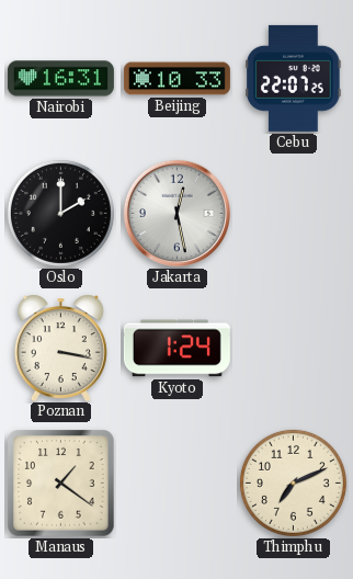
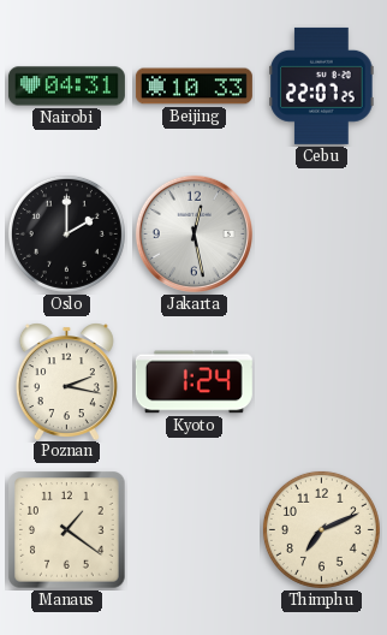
Nairobi: 16:31 -> 04:31
Poznan: 3:17 -> 2:17
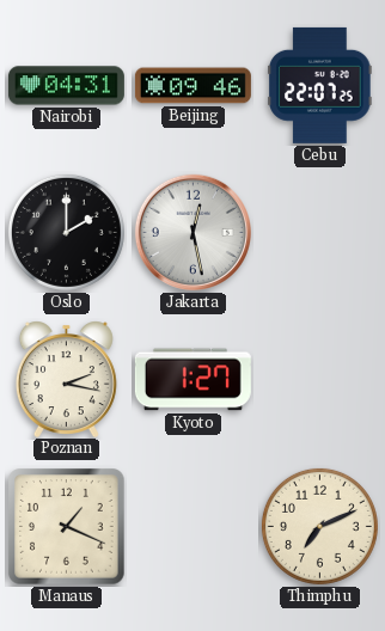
Beijing: 10:33 -> 09:46
Kyoto: 1:24 -> 1:27
Manaus: 1:21 -> 1:19
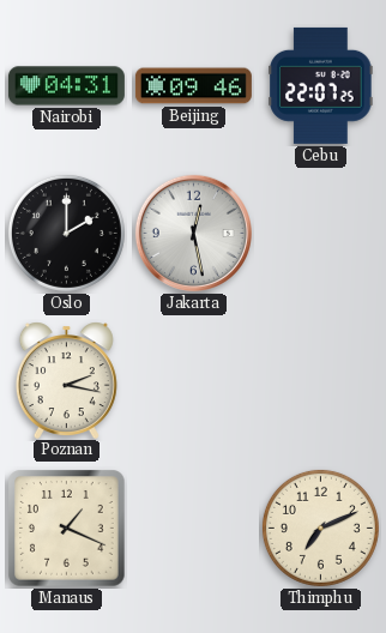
Kyoto: 1:27 -> none
